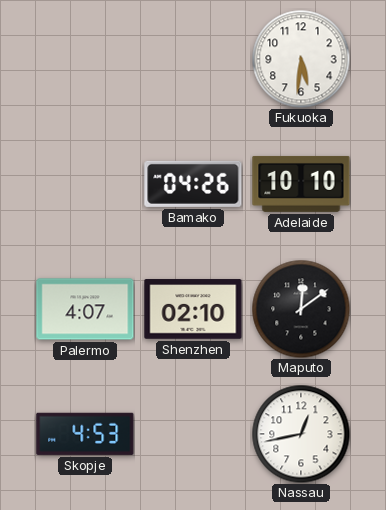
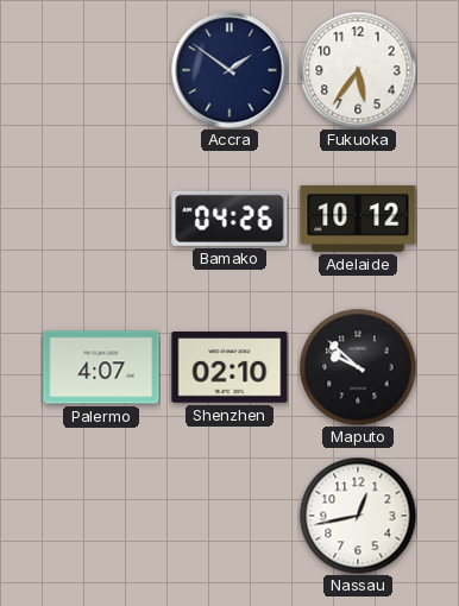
Accra: none -> 1:51
Fukuoka: 5:31 -> 5:36
Adelaide: 10:10 -> 10:12
Maputo: 12:09 -> 9:52
Skopje: 4:53 -> none
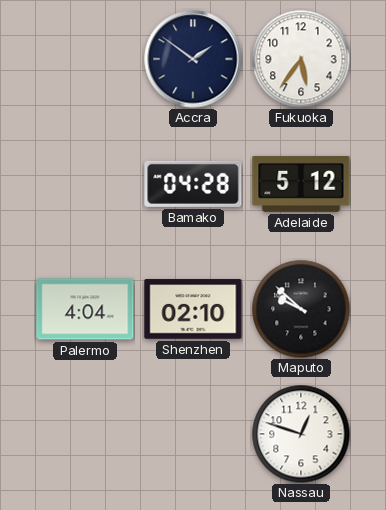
Bamako: 04:26 -> 04:28
Adelaide: 10:12 -> 5:12
Palermo: 4:07 -> 4:04
Nassau: 12:43 -> 12:48
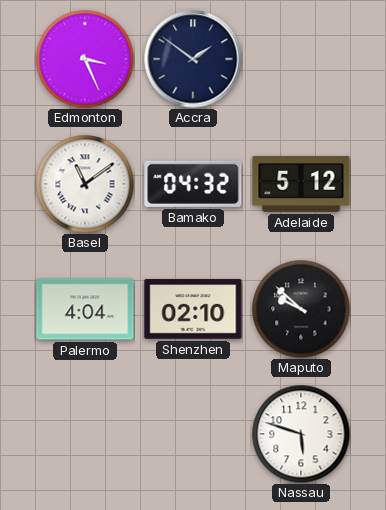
Edmonton: none -> 3:26
Fukuoka: 5:36 -> none
Basel: none -> 11:09
Bamako: 04:28 -> 04:32
Nassau: 12:48 -> 5:48
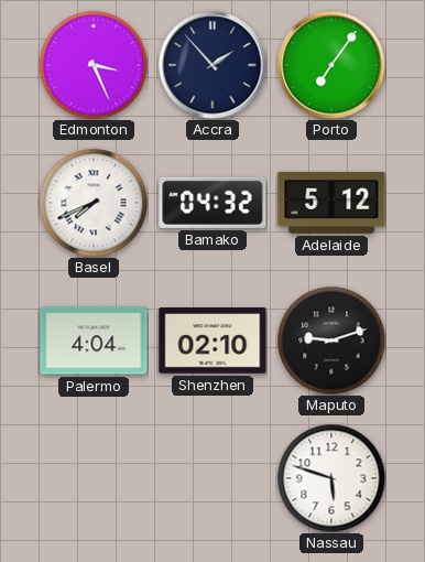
Accra: 1:51 -> 1:53
Porto: none -> 7:06
Basel: 11:09 -> 7:41
Maputo: 9:52 -> 9:12
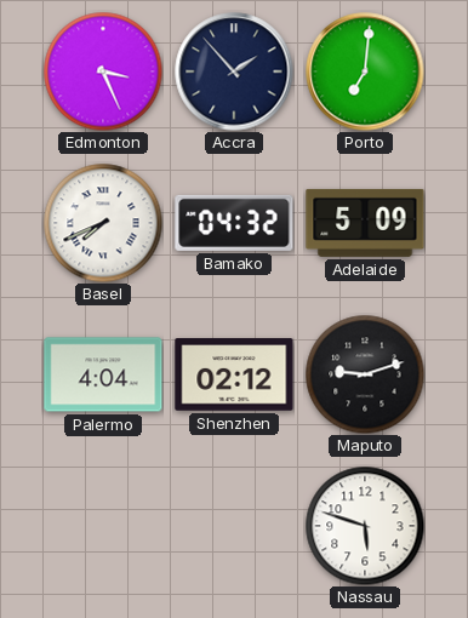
Porto: 7:06 -> 7:01
Adelaide: 5:12 -> 5:09
Shenzhen: 02:10 -> 02:12
